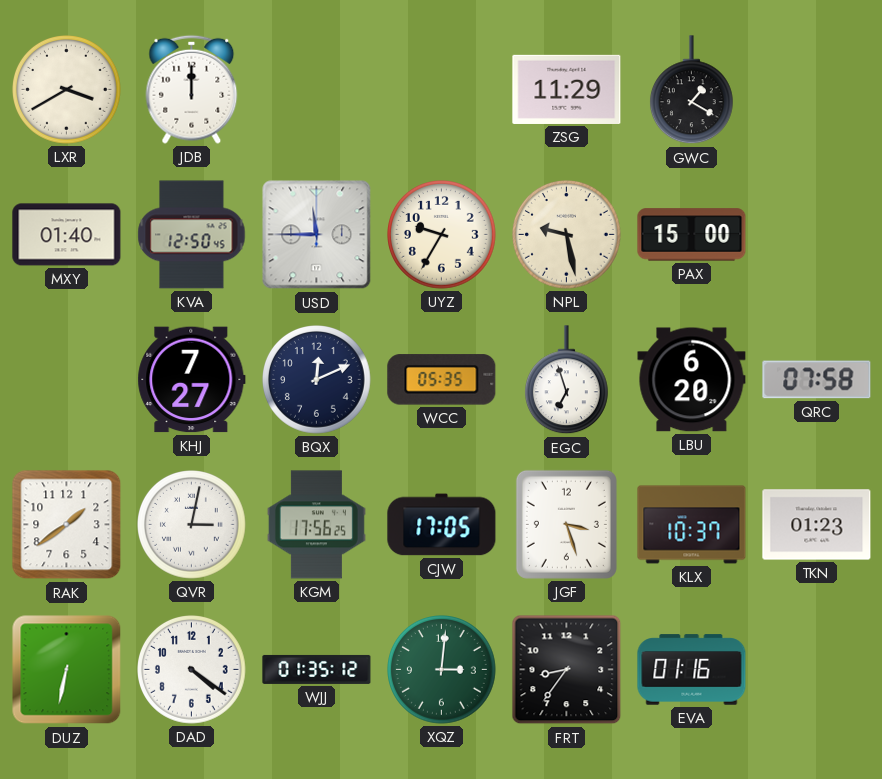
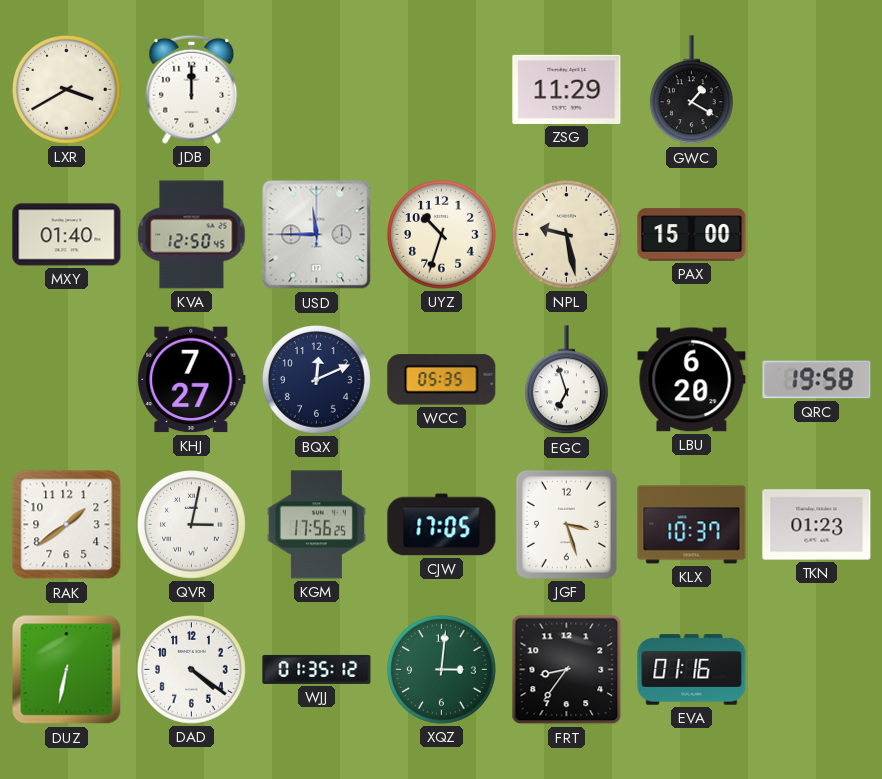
UYZ: 9:35 -> 10:33
QRC: 07:58 -> 19:58
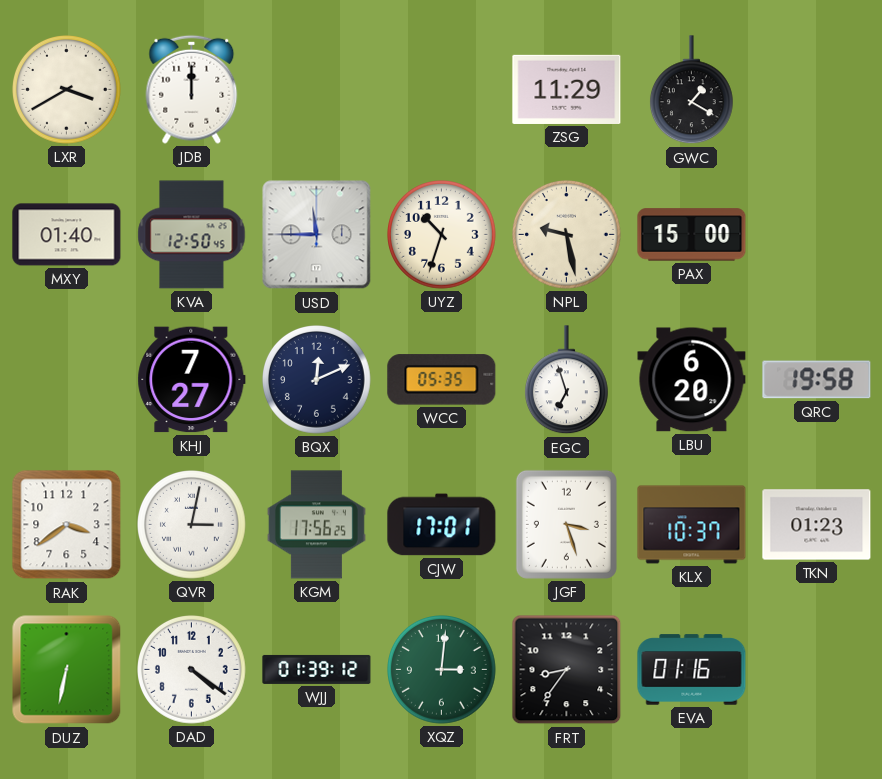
RAK: 1:39 -> 3:39
CJW: 17:05 -> 17:01
WJJ: 01:35 -> 01:39
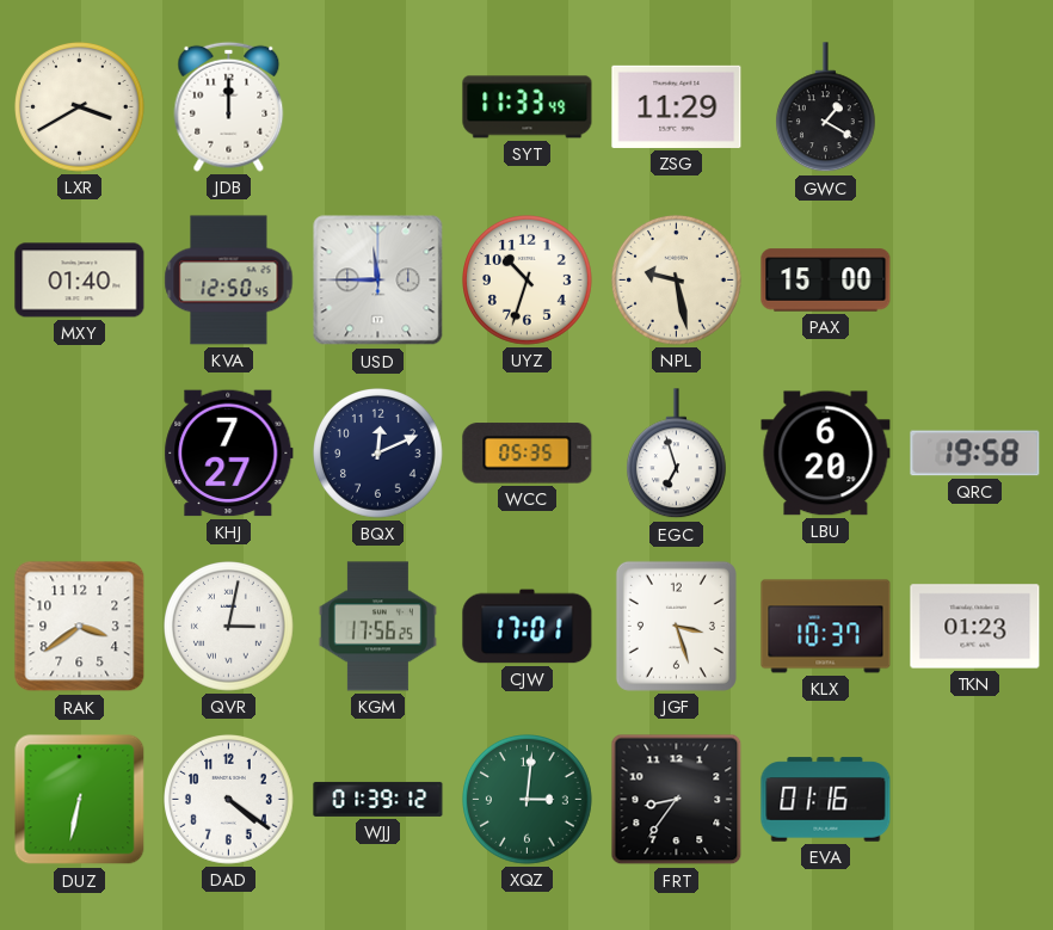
SYT: none -> 11:33
